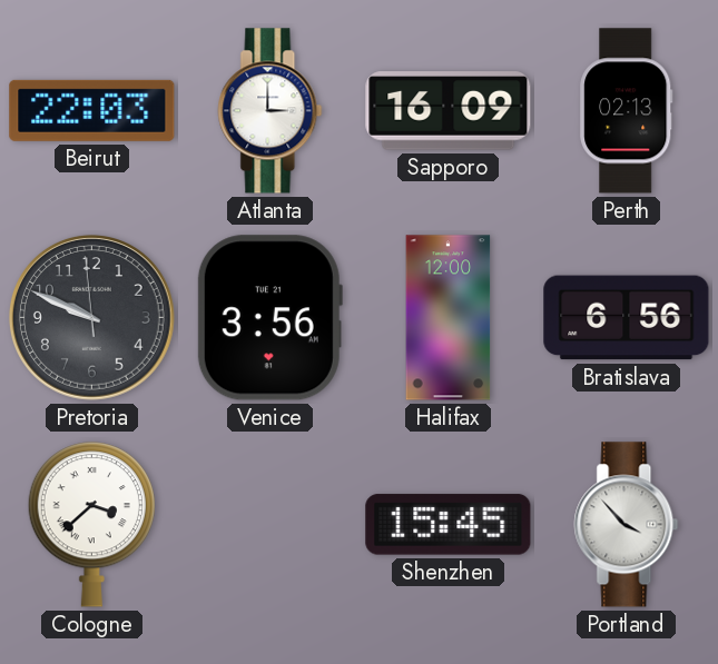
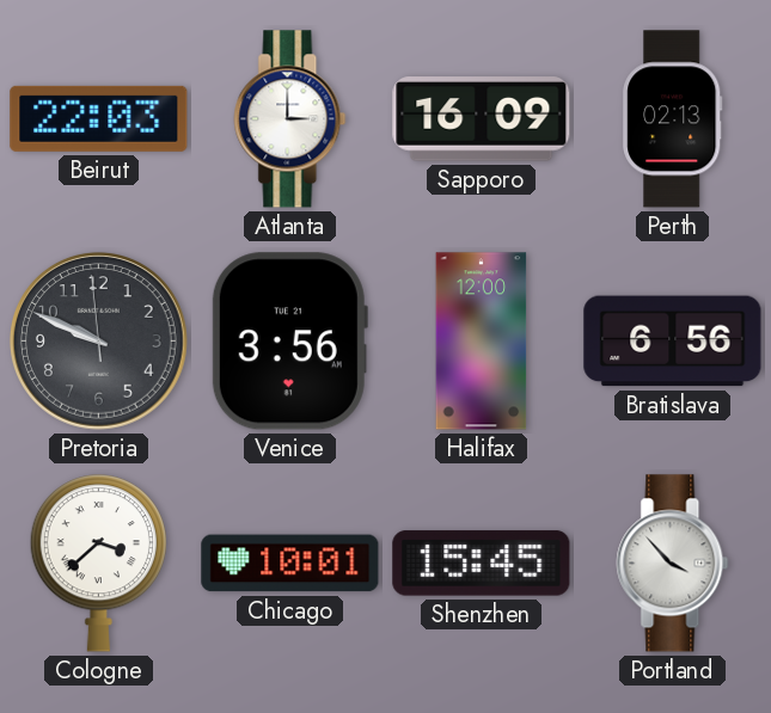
Chicago: none -> 10:01
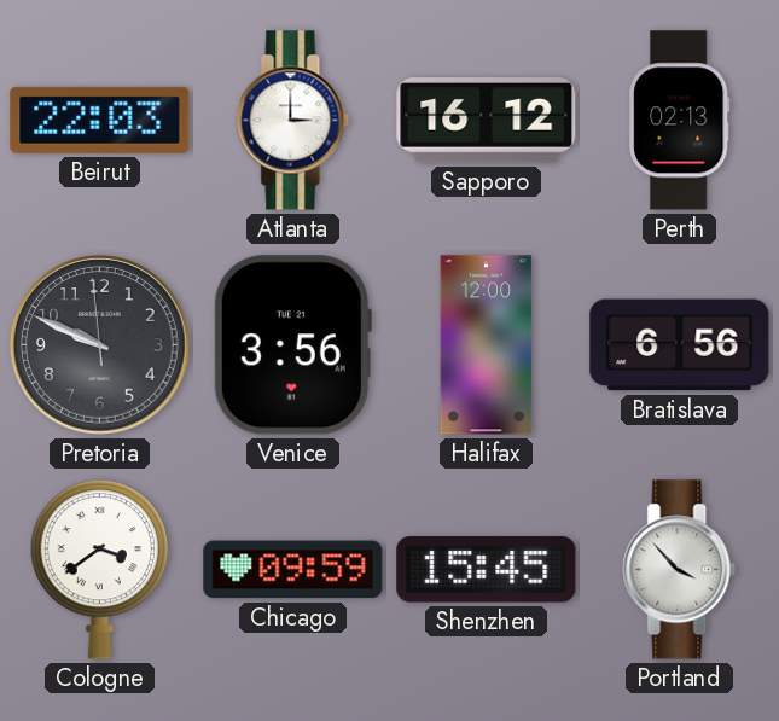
Sapporo: 16:09 -> 16:12
Cologne: 3:38 -> 3:39
Chicago: 10:01 -> 09:59
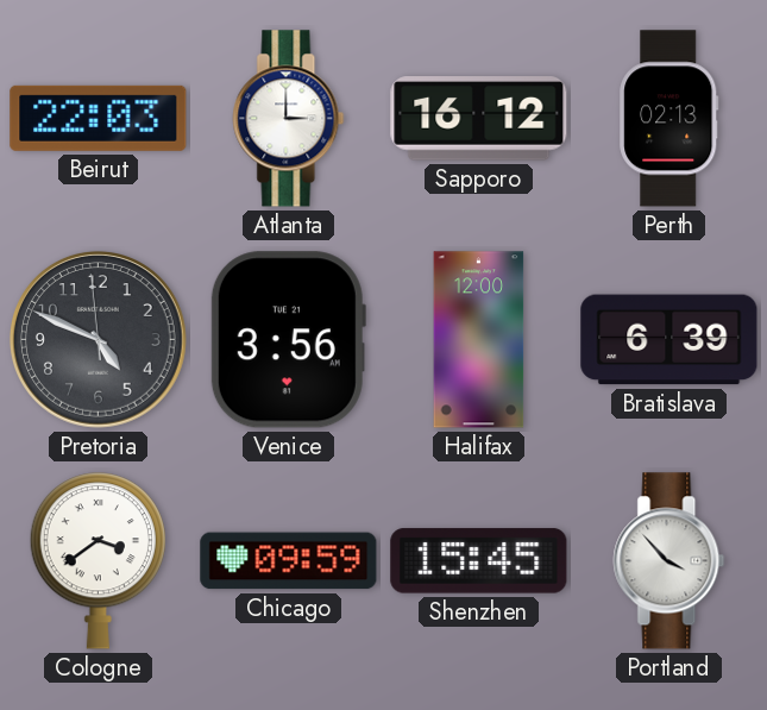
Pretoria: 9:48 -> 4:48
Bratislava: 6:56 -> 6:39
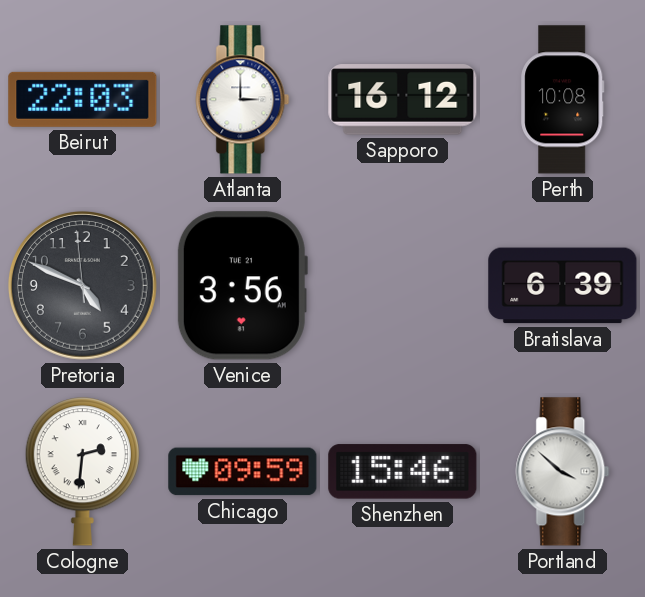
Perth: 02:13 -> 10:08
Halifax: 12:00 -> none
Cologne: 3:39 -> 2:31
Shenzhen: 15:45 -> 15:46
Portland: 3:53 -> 3:52
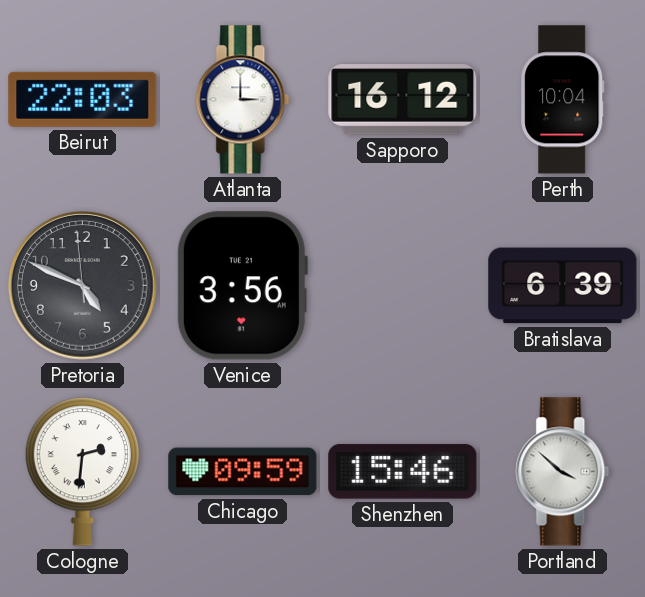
Perth: 10:08 -> 10:04
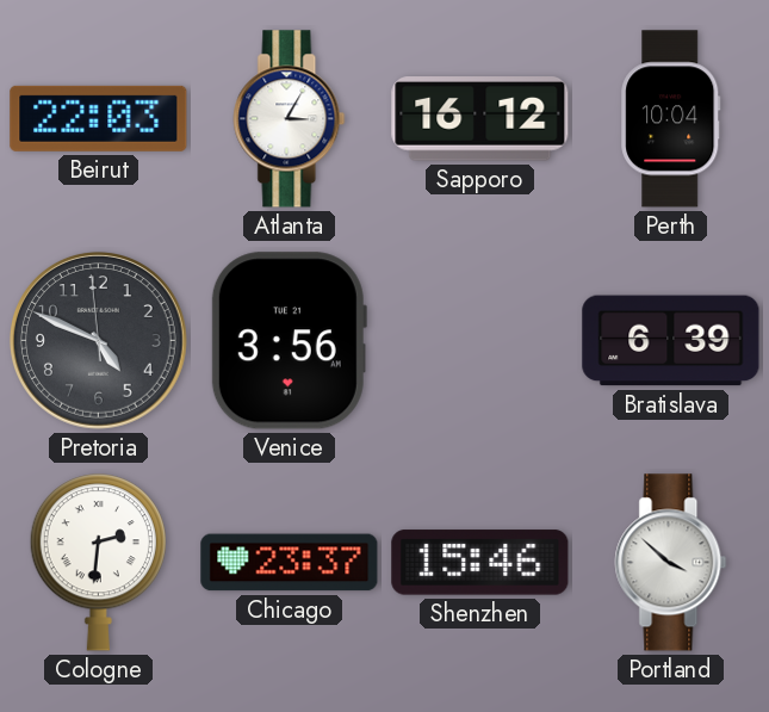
Atlanta: 3:00 -> 3:05
Chicago: 09:59 -> 23:37
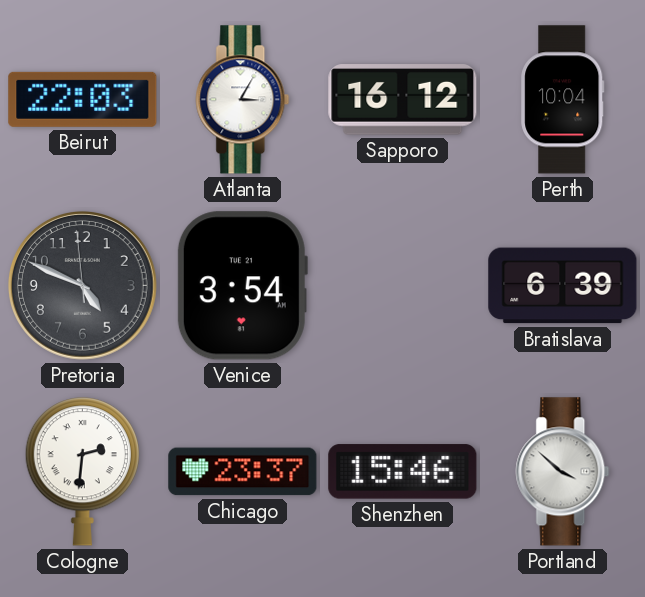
Venice: 3:56 -> 3:54
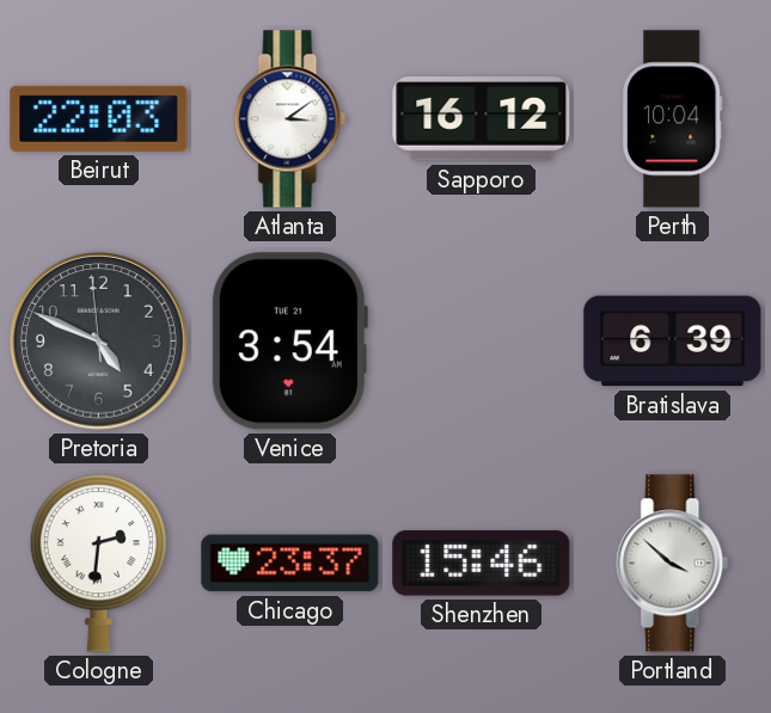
Atlanta: 3:05 -> 3:09
